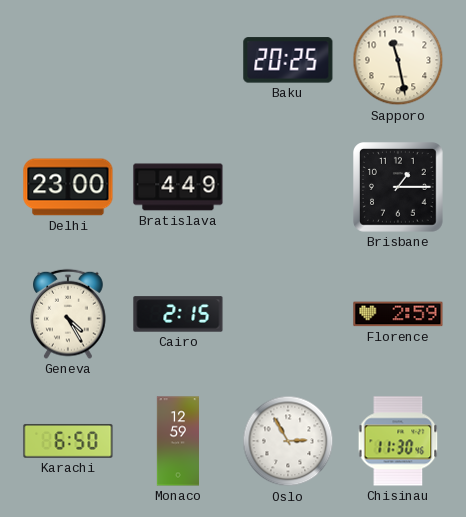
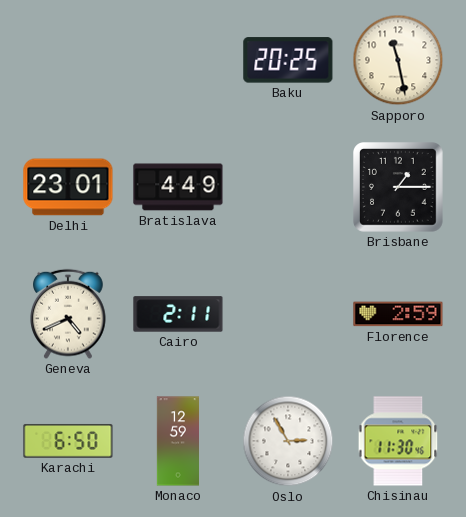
Delhi: 23:00 -> 23:01
Geneva: 4:25 -> 4:41
Cairo: 2:15 -> 2:11
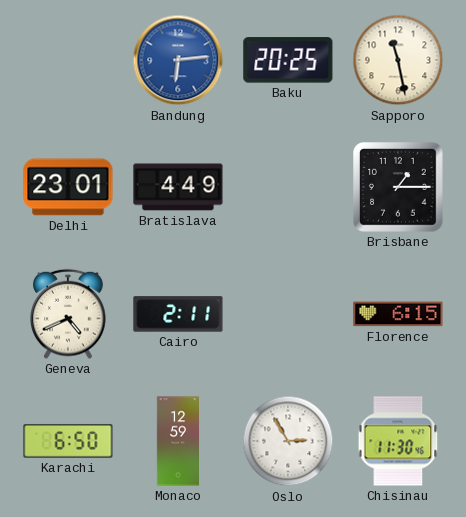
Bandung: none -> 6:14
Florence: 2:59 -> 6:15
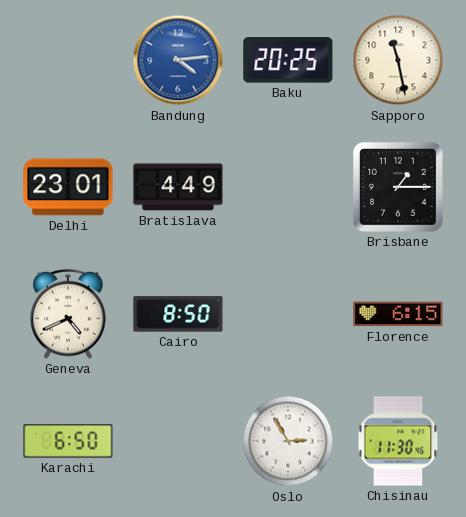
Bandung: 6:14 -> 4:14
Cairo: 2:11 -> 8:50
Monaco: 12:59 -> none
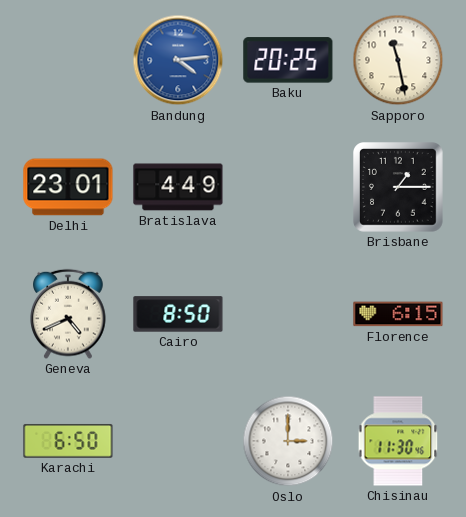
Oslo: 2:55 -> 3:00
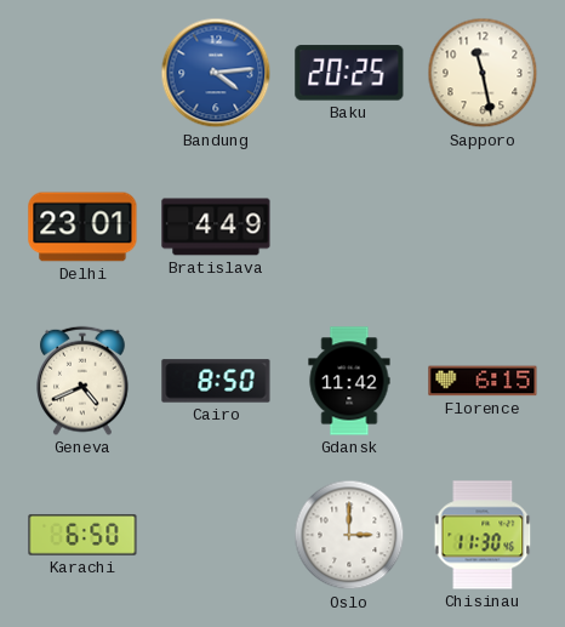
Brisbane: 1:15 -> none
Gdansk: none -> 11:42
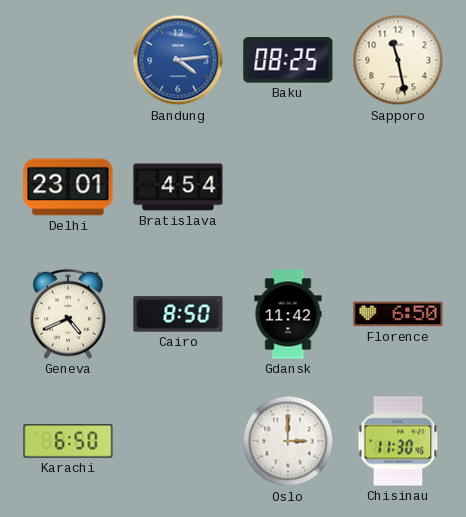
Baku: 20:25 -> 08:25
Bratislava: 4:49 -> 4:54
Florence: 6:15 -> 6:50
